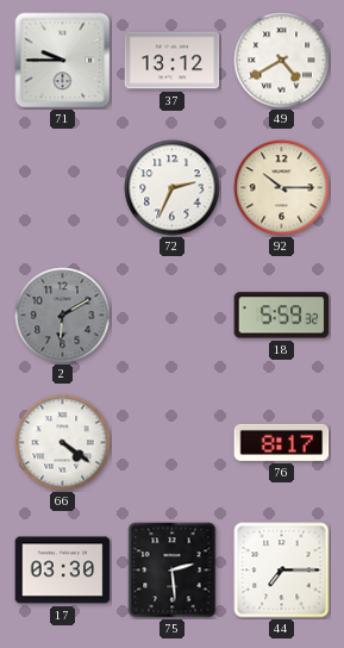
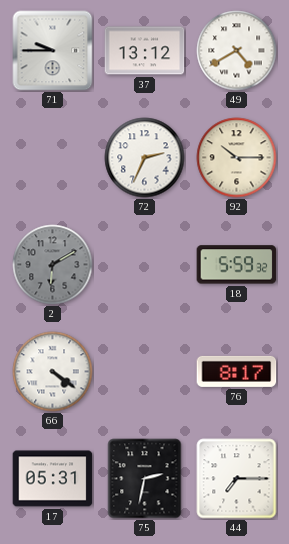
17: 03:30 -> 05:31
75: 2:29 -> 2:32
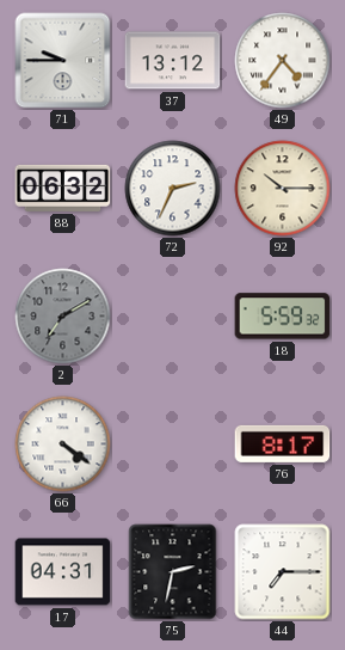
49: 4:40 -> 4:36
88: none -> 06:32
2: 6:10 -> 7:10
17: 05:31 -> 04:31
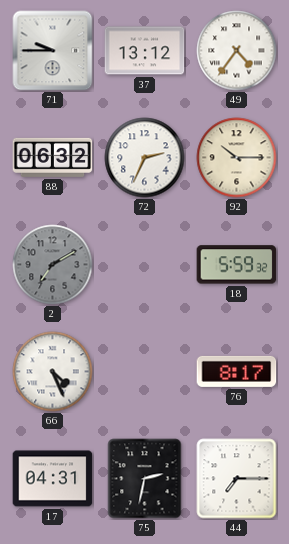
66: 4:21 -> 4:26
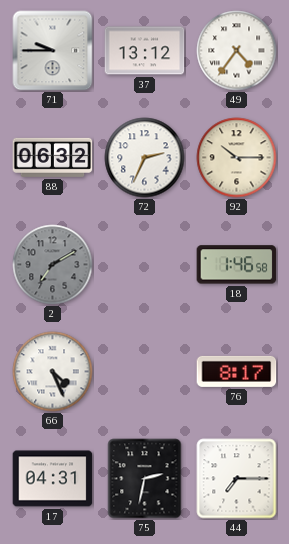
18: 5:59 -> 1:46
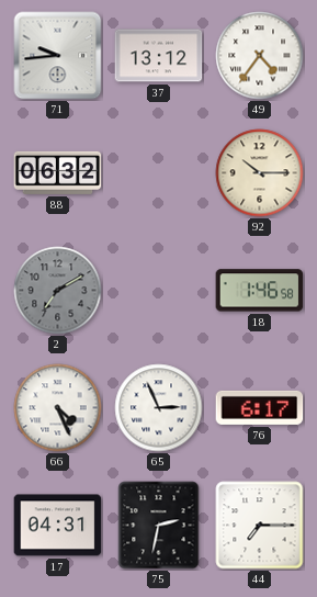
71: 9:45 -> 9:44
72: 2:34 -> none
65: none -> 2:56
76: 8:17 -> 6:17
